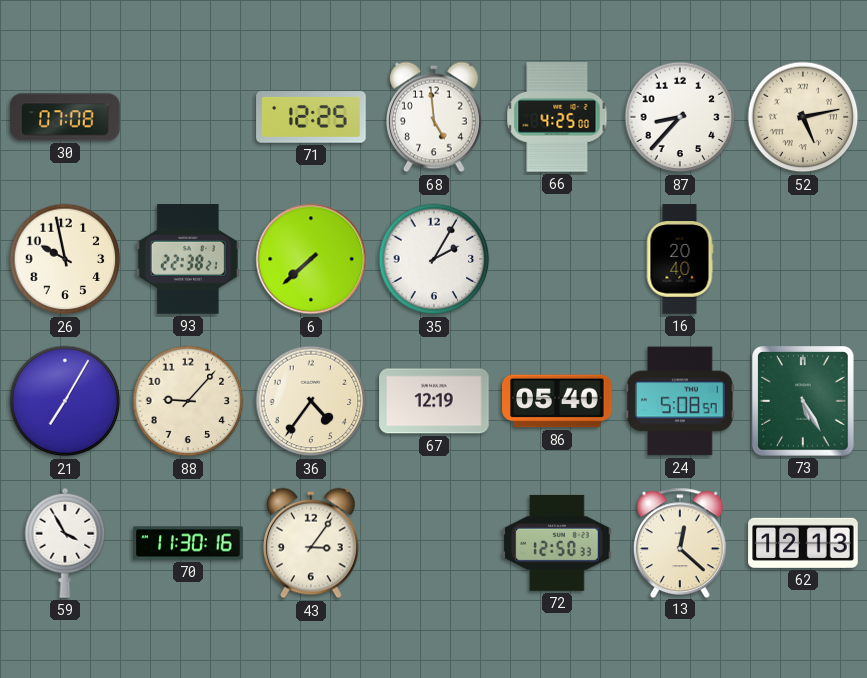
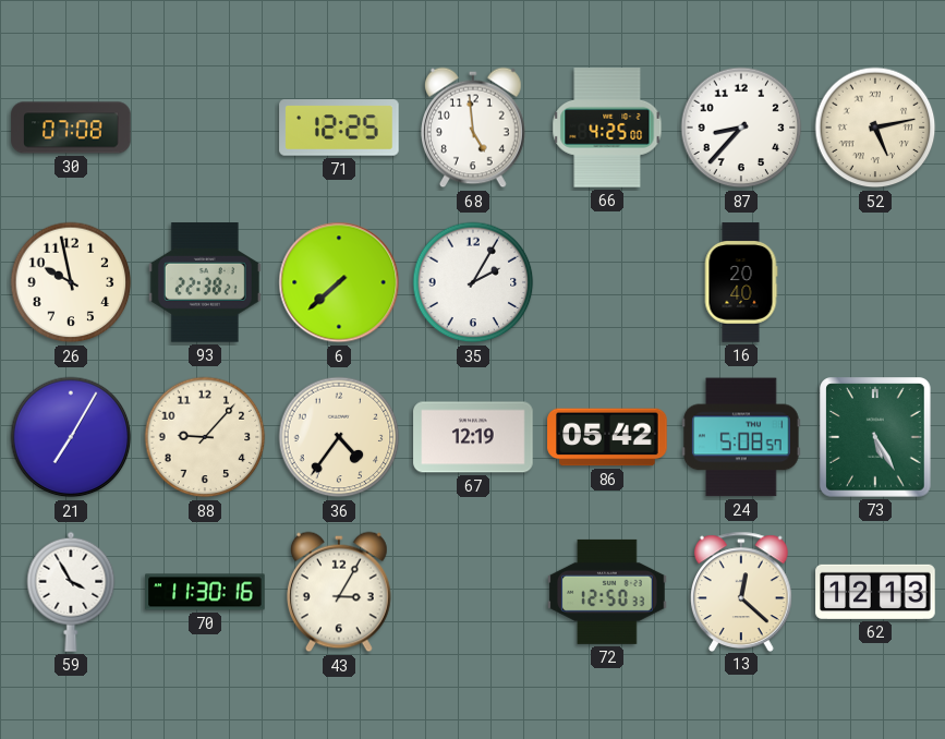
86: 05:40 -> 05:42
43: 3:06 -> 3:05
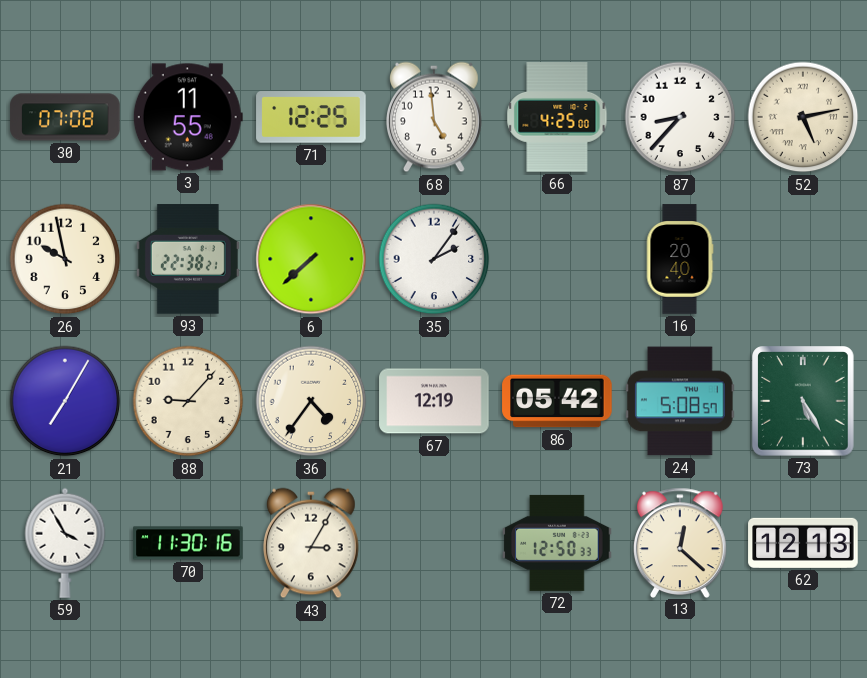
3: none -> 11:55
35: 2:05 -> 2:06
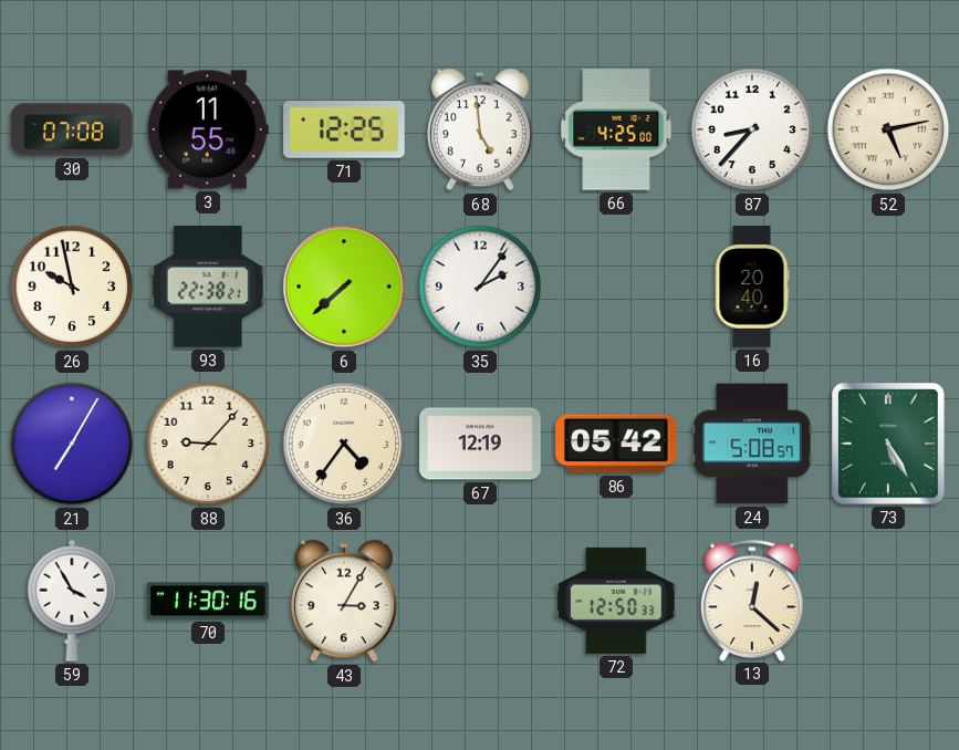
62: 12:13 -> none
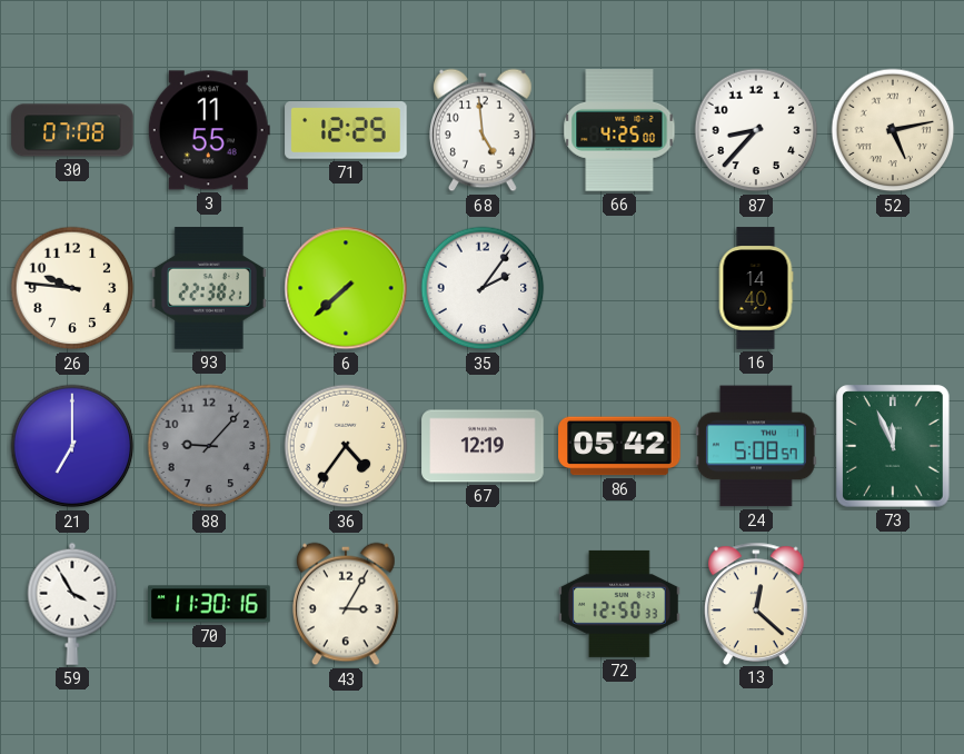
26: 9:58 -> 9:46
16: 20:40 -> 14:40
21: 7:05 -> 7:00
88 dial: cream -> grey
73: 5:25 -> 11:56
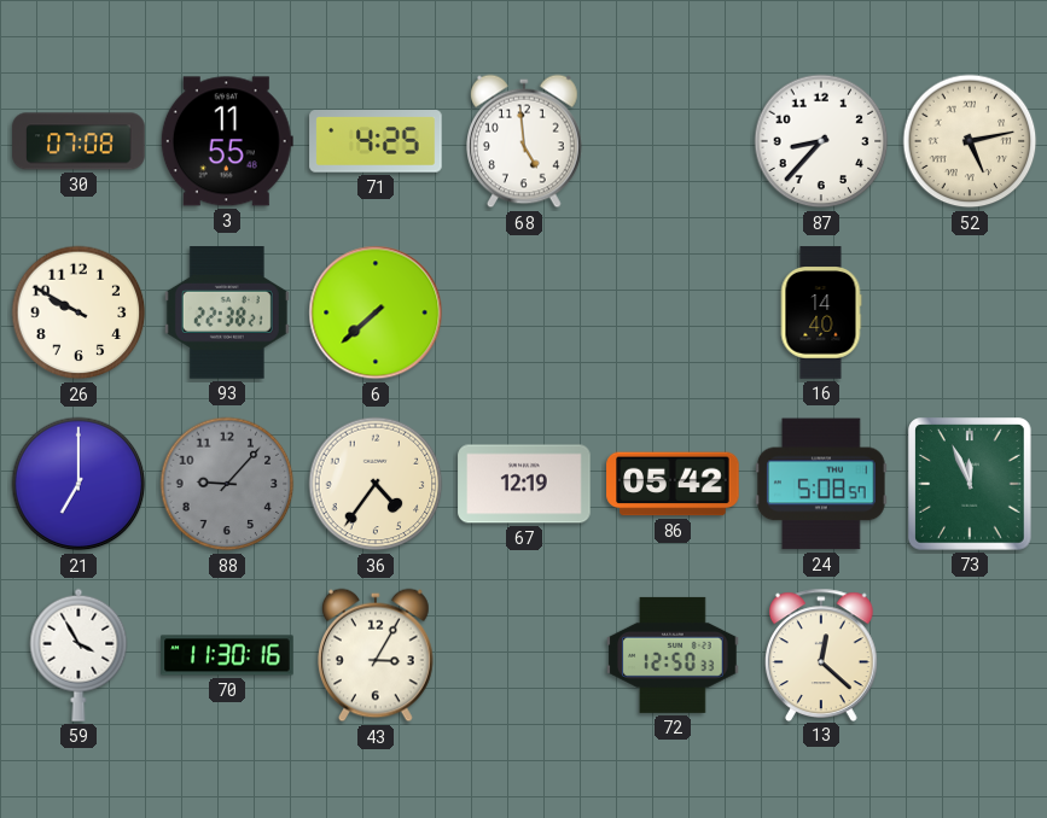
71: 12:25 -> 4:25
66: 4:25 -> none
26: 9:46 -> 9:50
35: 2:06 -> none
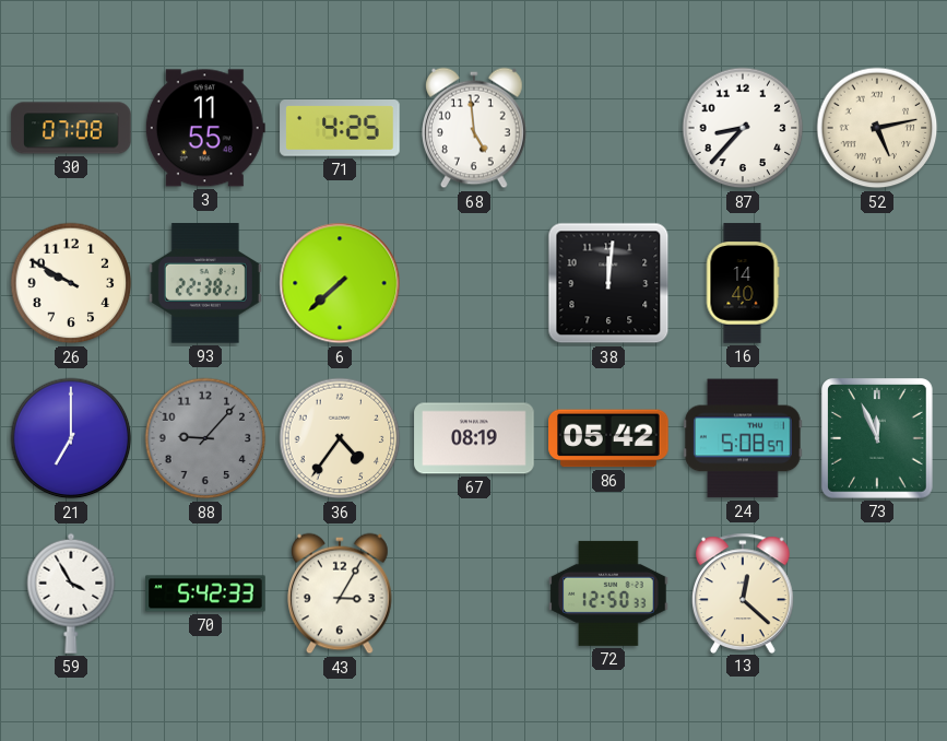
38: none -> 12:01
67: 12:19 -> 08:19
70: 11:30 -> 5:42
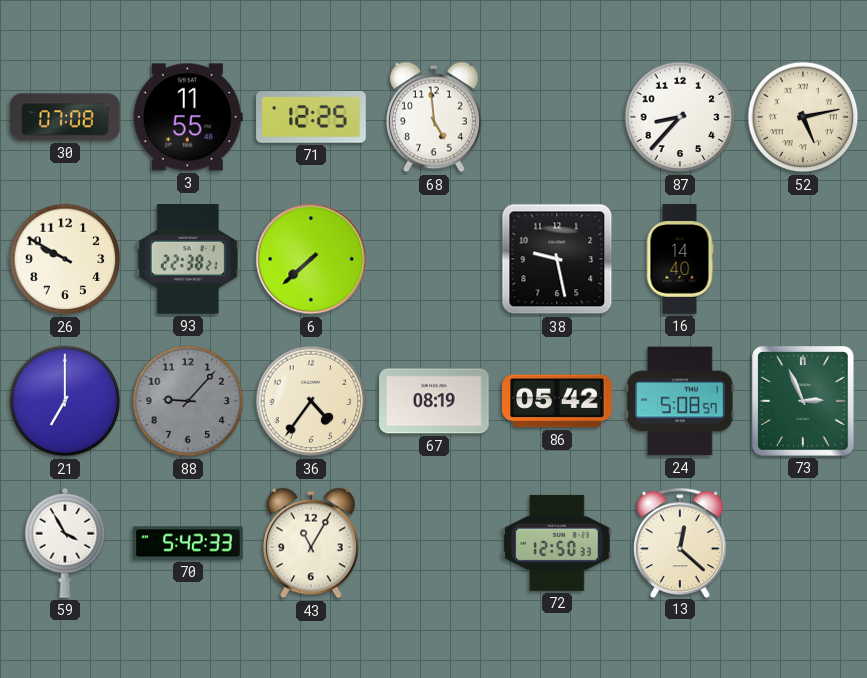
71: 4:25 -> 12:25
38: 12:01 -> 9:28
73: 11:56 -> 2:56
43: 3:05 -> 11:05
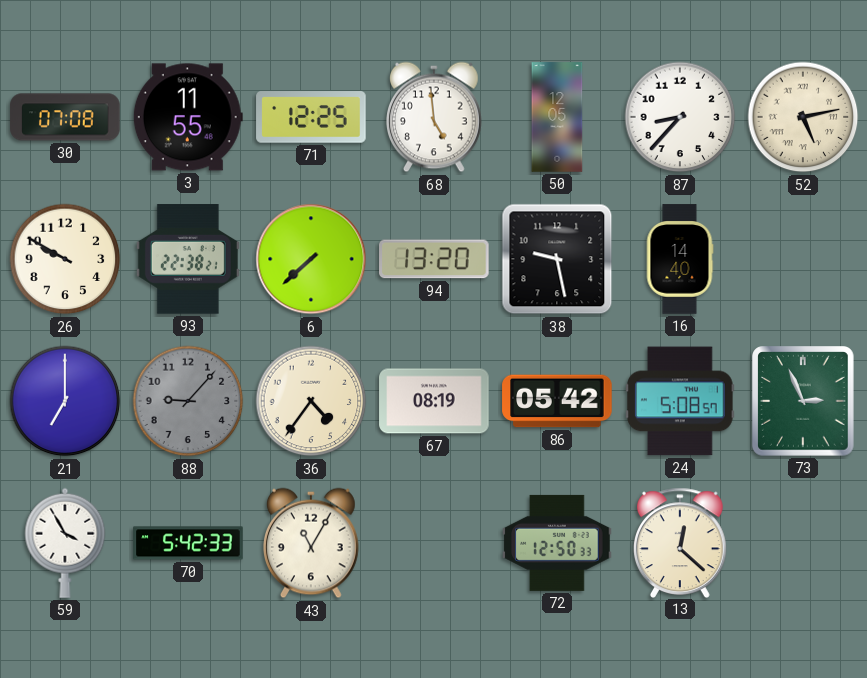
50: none -> 12:05
94: none -> 13:20
